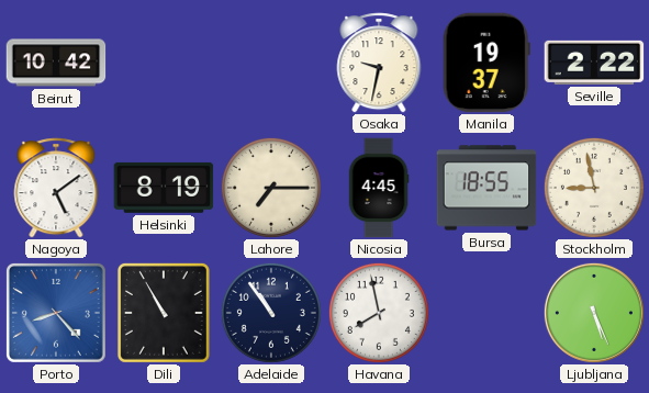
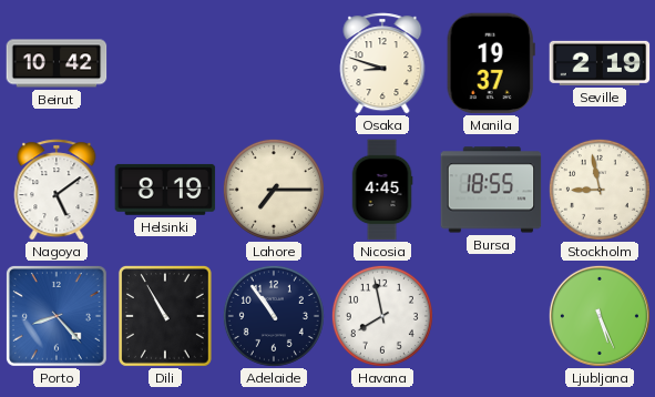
Osaka: 9:32 -> 8:48
Seville: 2:22 -> 2:19
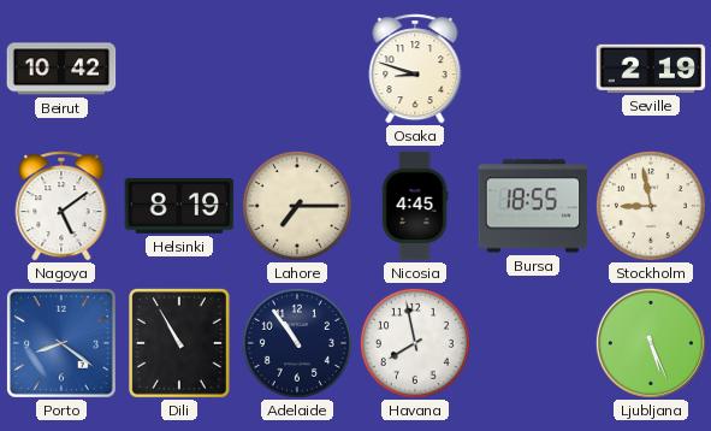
Manila: 19:37 -> none
Porto: 8:23 -> 8:21
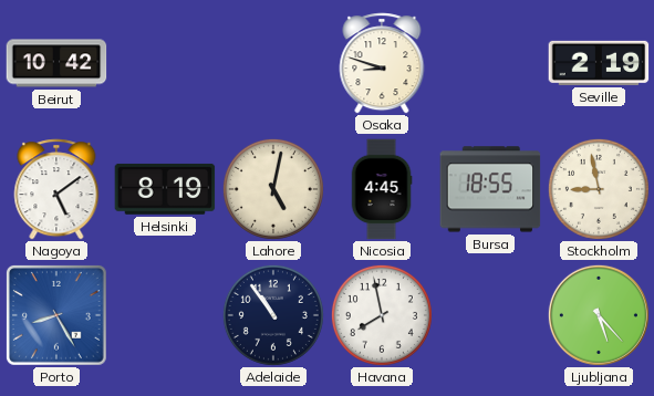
Lahore: 7:15 -> 5:02
Porto: 8:21 -> 8:25
Dili: 10:55 -> none
Ljubljana: 5:26 -> 5:23
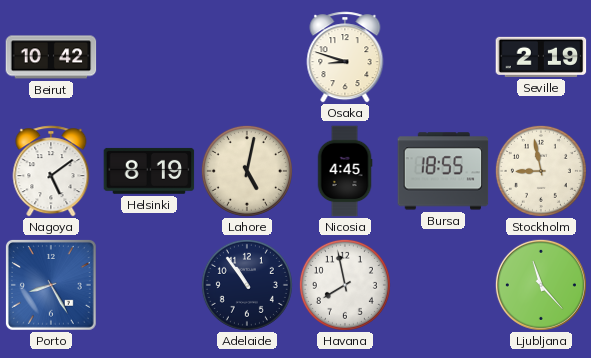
Ljubljana: 5:23 -> 11:23
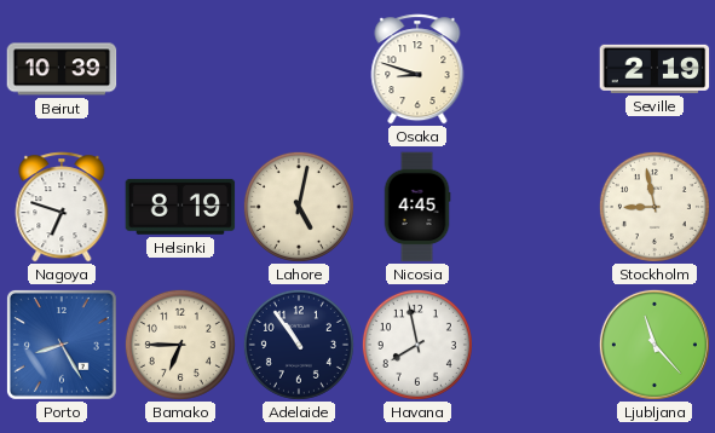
Beirut: 10:42 -> 10:39
Nagoya: 5:09 -> 6:48
Bursa: 18:55 -> none
Bamako: none -> 6:45
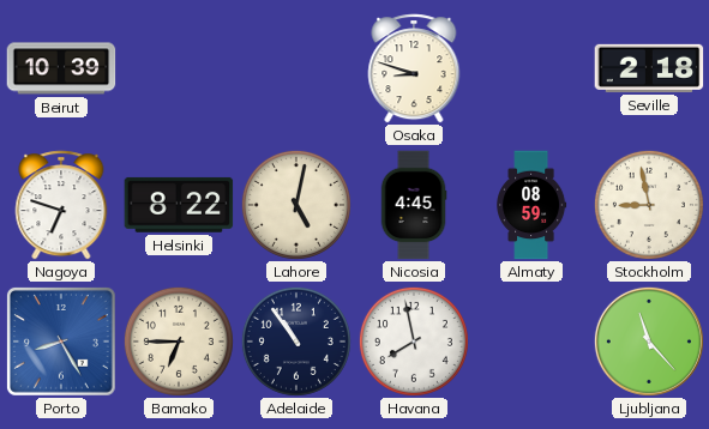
Seville: 2:19 -> 2:18
Helsinki: 8:19 -> 8:22
Almaty: none -> 08:59
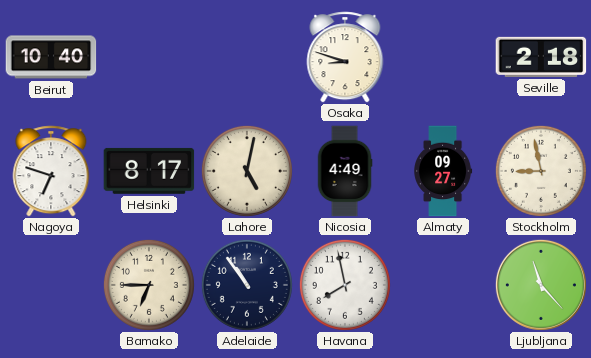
Beirut: 10:39 -> 10:40
Helsinki: 8:22 -> 8:17
Nicosia: 4:45 -> 4:49
Almaty: 08:59 -> 09:27
Porto: 8:25 -> none
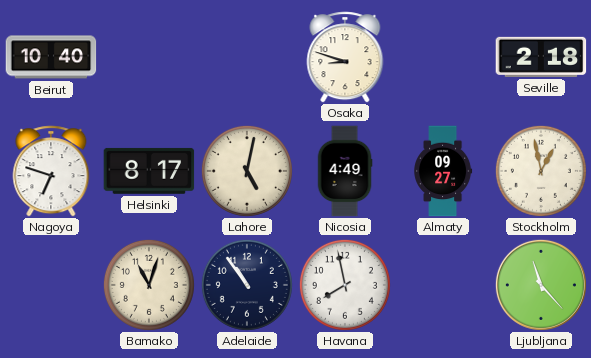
Stockholm: 8:58 -> 12:58
Bamako: 6:45 -> 11:03
